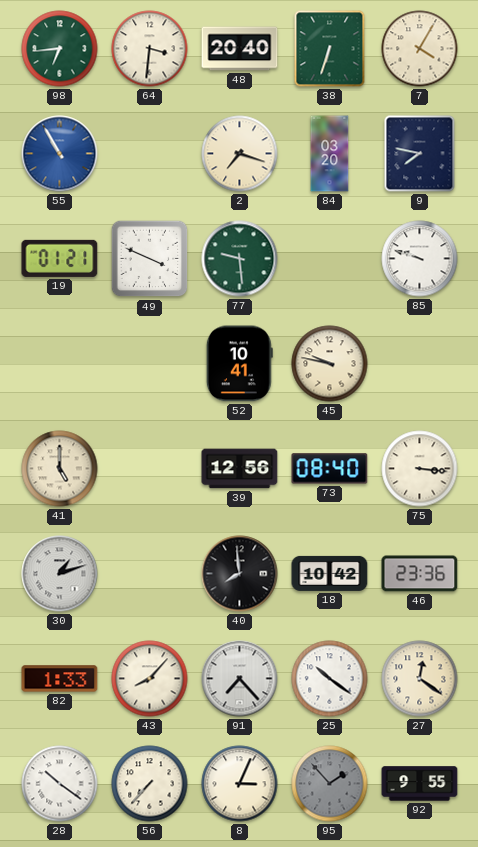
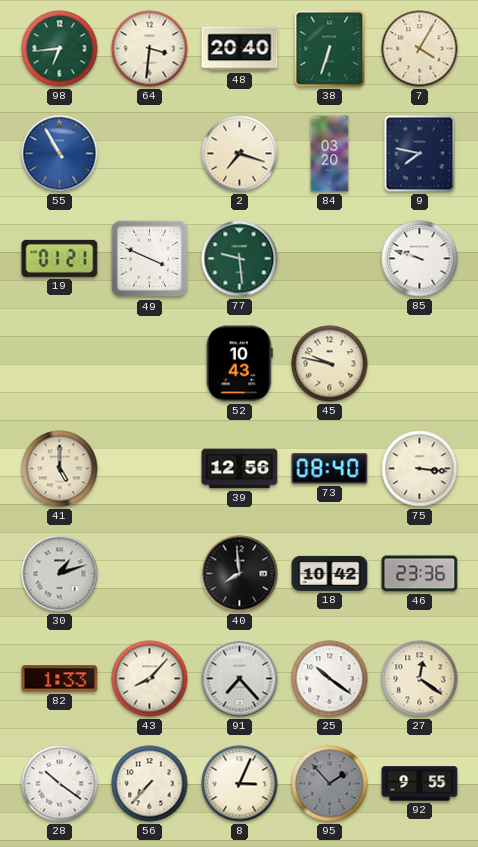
52: 10:41 -> 10:43
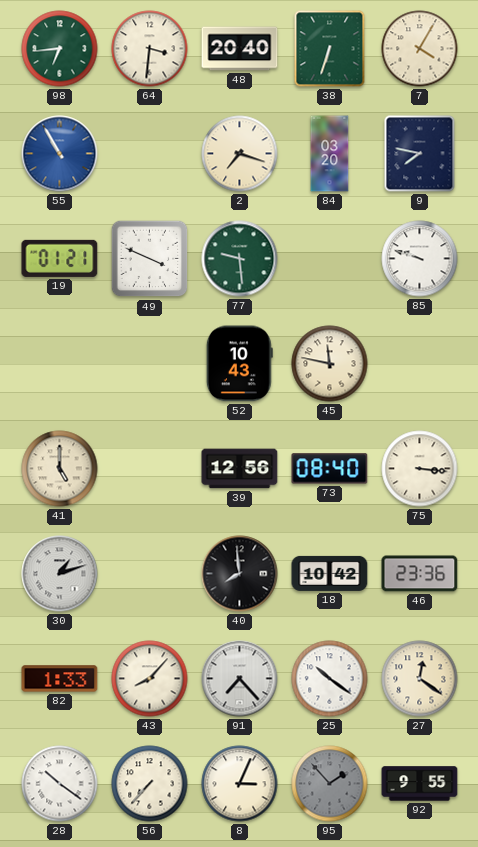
45: 9:47 -> 11:47
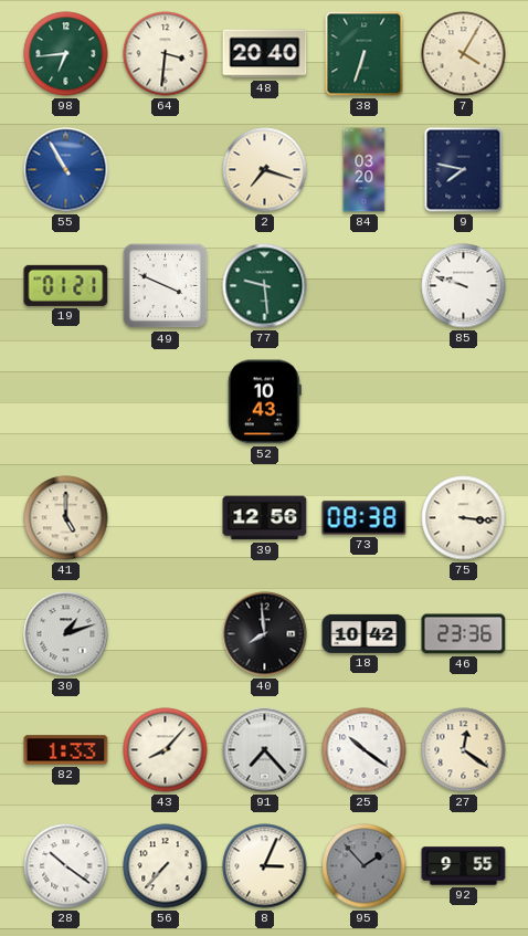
45: 11:47 -> none
73: 08:40 -> 08:38
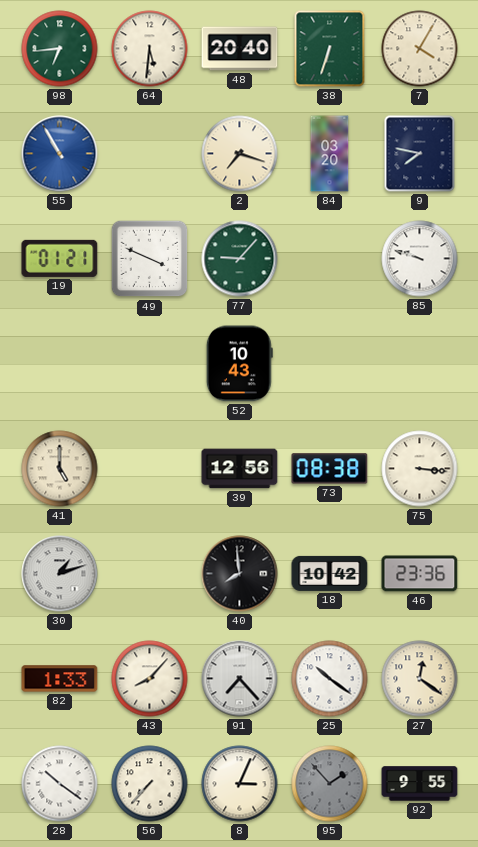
64: 3:31 -> 5:31
77: 9:29 -> 9:07
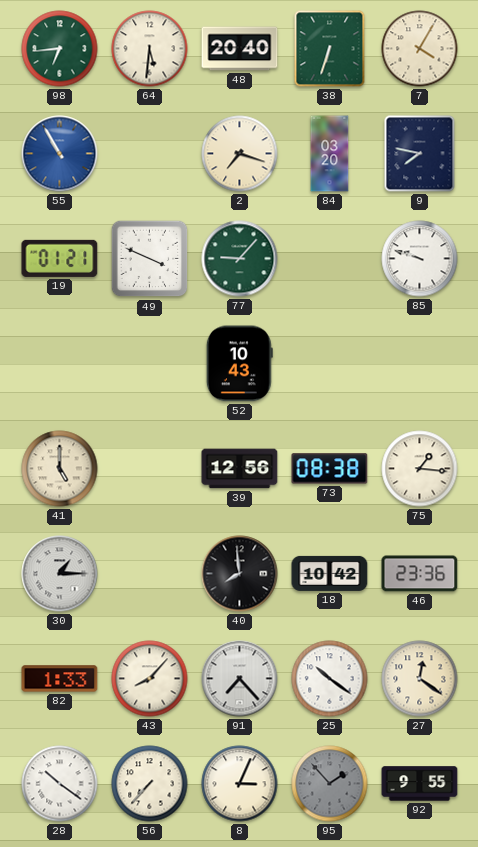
75: 3:16 -> 1:16
30: 1:12 -> 1:15
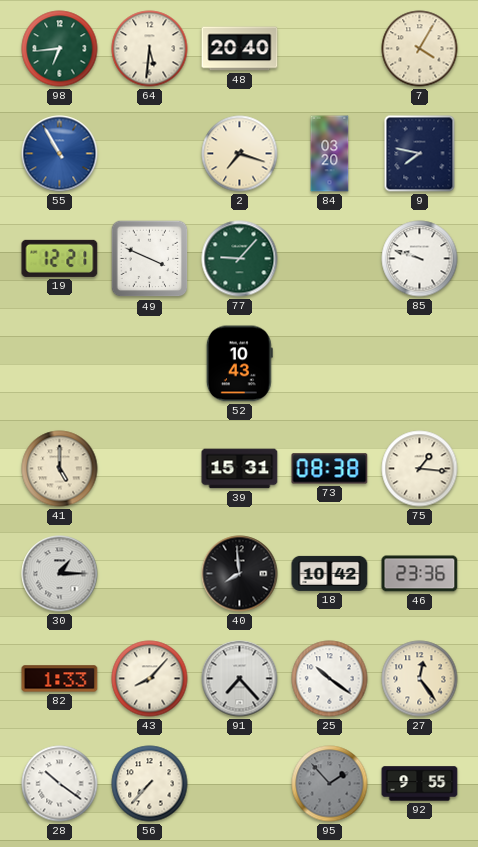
38: 6:33 -> none
19: 01:21 -> 12:21
39: 12:56 -> 15:31
27: 12:21 -> 12:24
8: 3:04 -> none
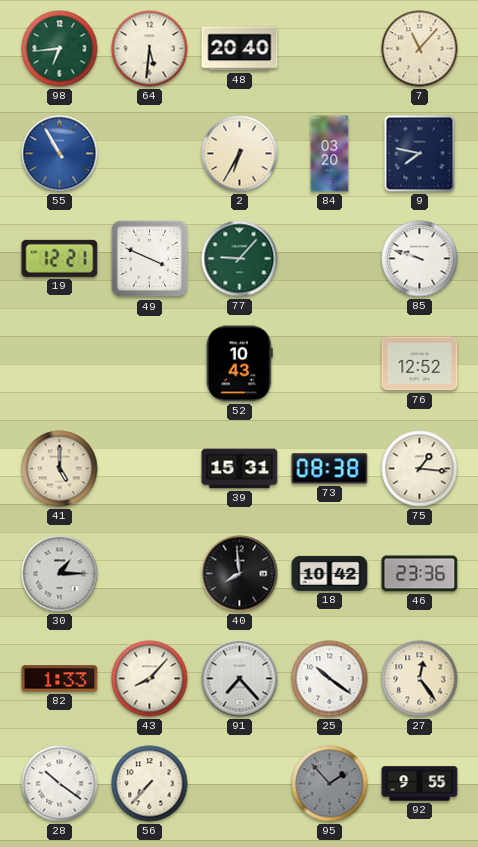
7: 4:05 -> 11:07
2: 7:18 -> 6:35
76: none -> 12:52
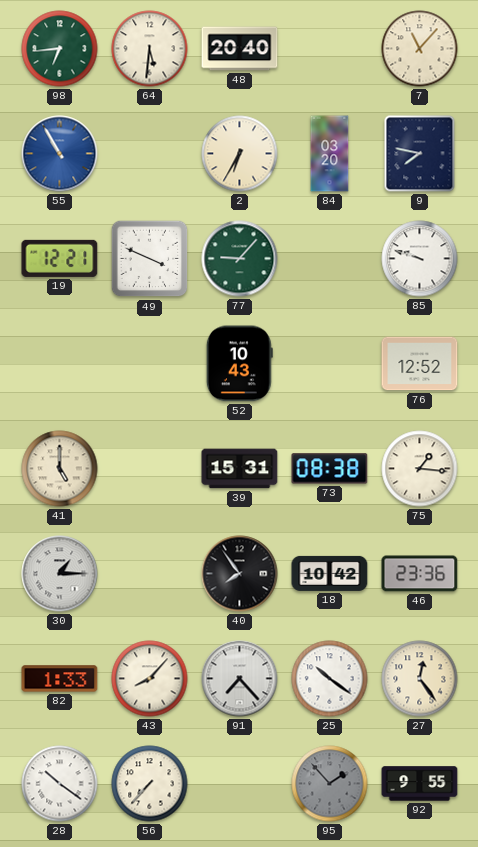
40: 7:59 -> 7:54
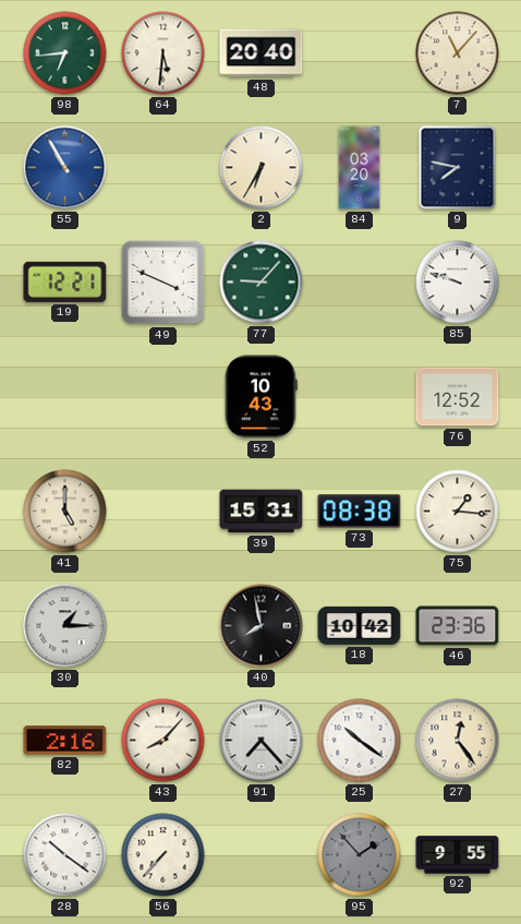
40: 7:54 -> 7:58
82: 1:33 -> 2:16
